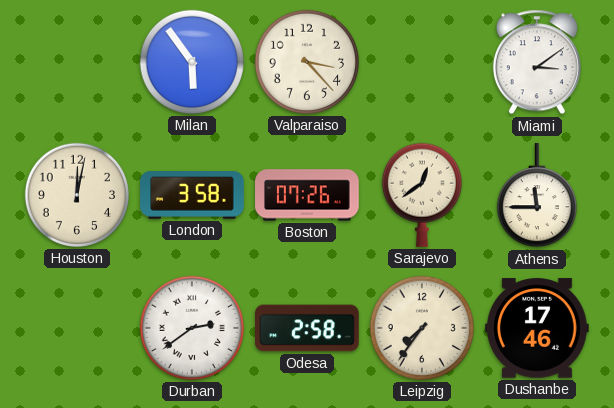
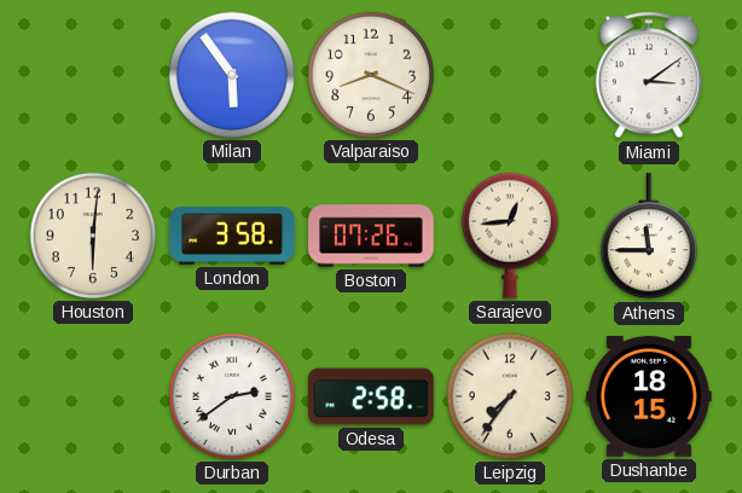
Valparaiso: 3:23 -> 8:19
Houston: 12:02 -> 6:01
Sarajevo: 12:39 -> 12:44
Dushanbe: 17:46 -> 18:15
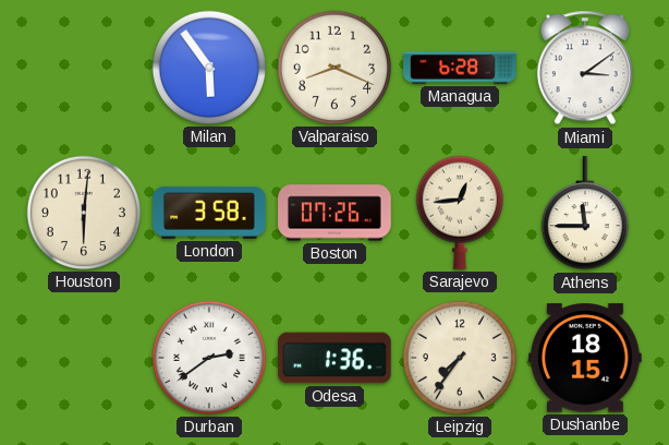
Managua: none -> 6:28
Odesa: 2:58 -> 1:36
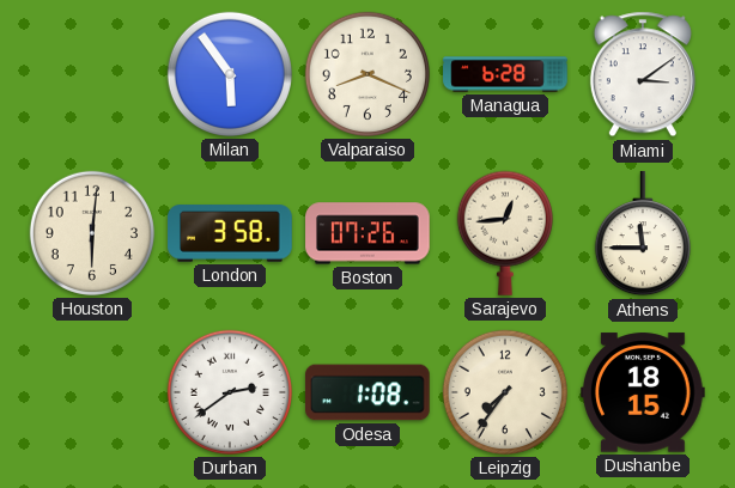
Odesa: 1:36 -> 1:08
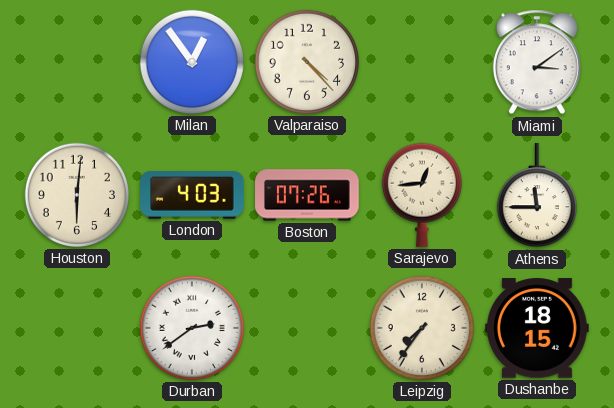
Milan: 5:54 -> 12:54
Valparaiso: 8:19 -> 4:23
Managua: 6:28 -> none
London: 3:58 -> 4:03
Odesa: 1:08 -> none
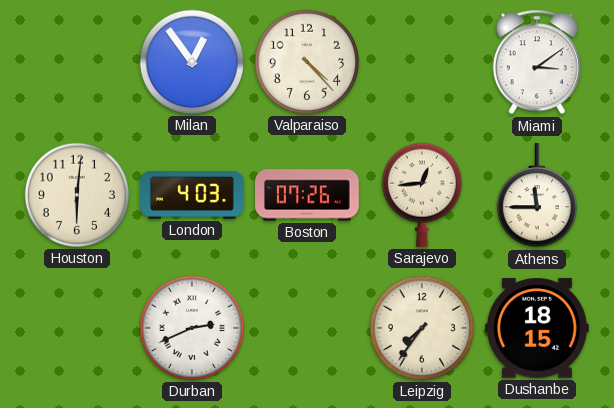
Durban: 2:39 -> 2:41
